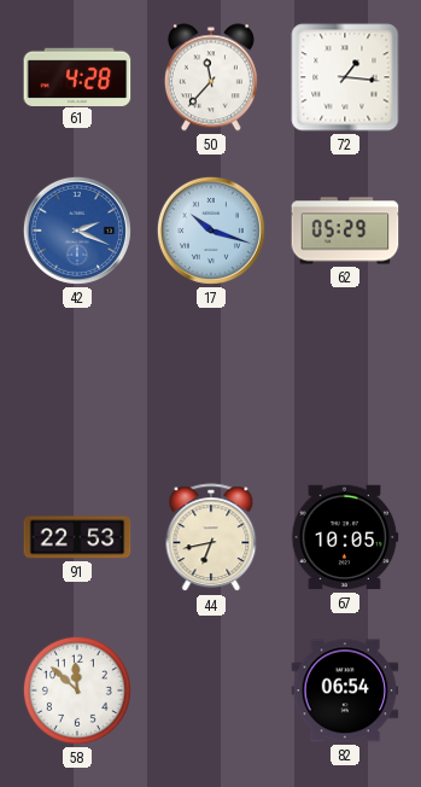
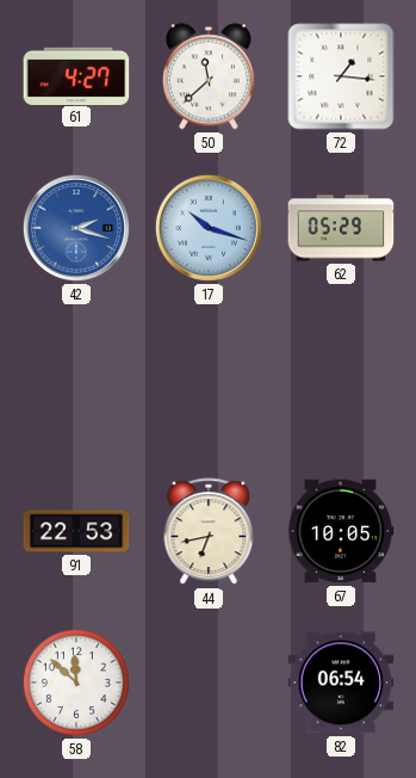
61: 4:28 -> 4:27
50: 11:37 -> 11:38
42: 2:19 -> 2:18
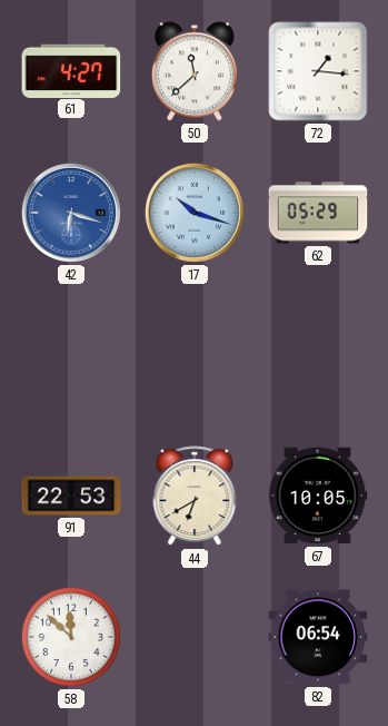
42: 2:18 -> 6:18
44: 6:43 -> 6:40
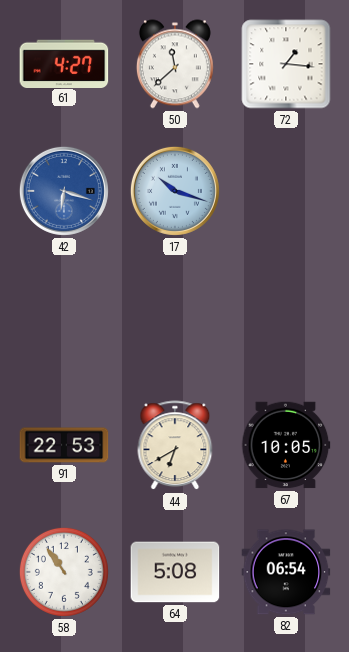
62: 05:29 -> none
58: 11:52 -> 10:54
64: none -> 5:08
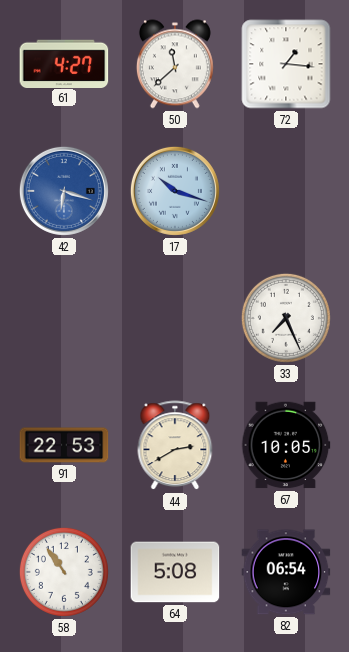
33: none -> 7:26
44: 6:40 -> 2:40
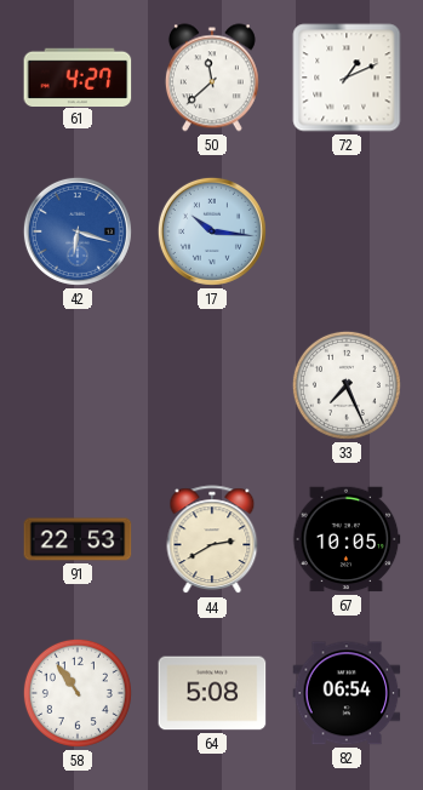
72: 1:16 -> 1:11
17: 10:18 -> 10:16
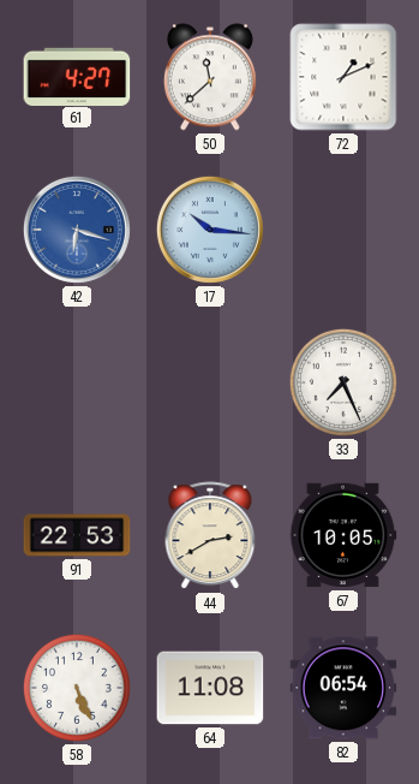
58: 10:54 -> 5:26
64: 5:08 -> 11:08
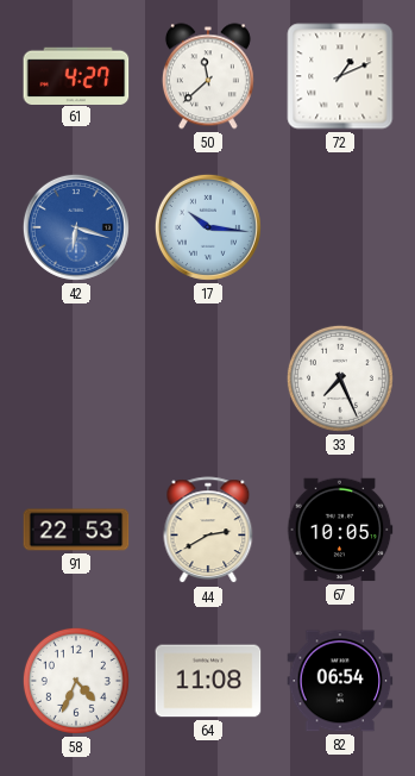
58: 5:26 -> 4:34
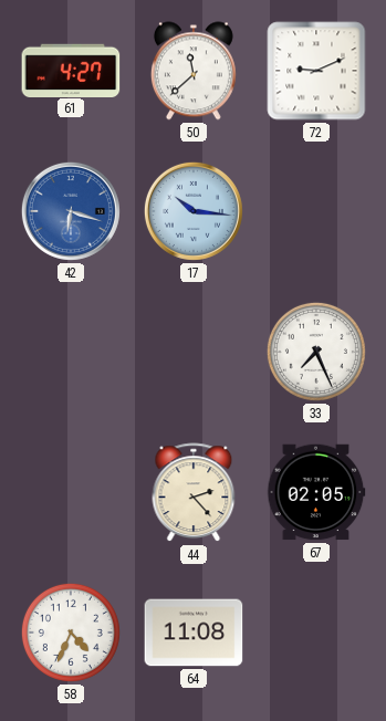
72: 1:11 -> 9:11
91: 22:53 -> none
44: 2:40 -> 2:23
67: 10:05 -> 02:05
82: 06:54 -> none
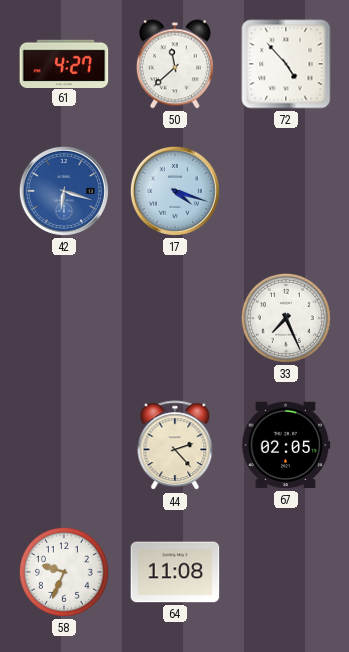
72: 9:11 -> 4:53
17: 10:16 -> 4:18
58: 4:34 -> 9:34
